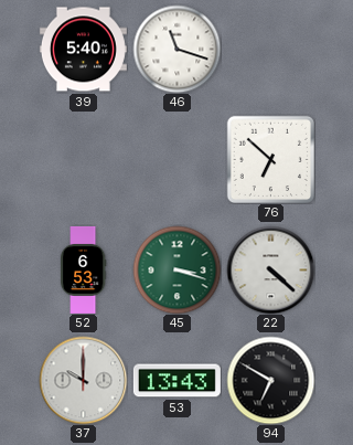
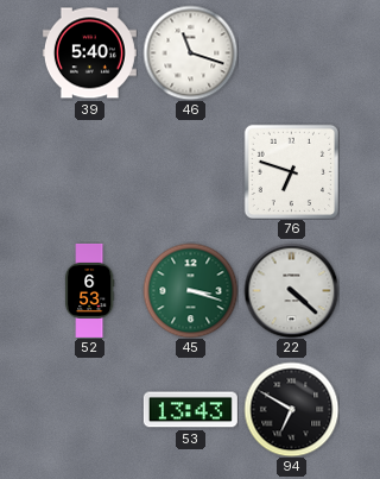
76: 6:52 -> 6:48
37: 10:00 -> none
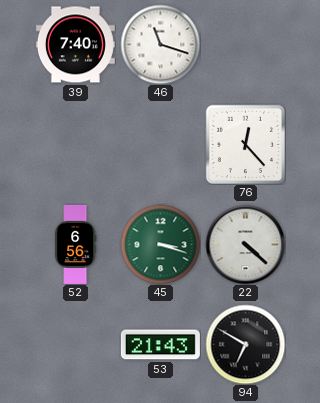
39: 5:40 -> 7:40
76: 6:48 -> 12:23
52: 6:53 -> 6:56
53: 13:43 -> 21:43
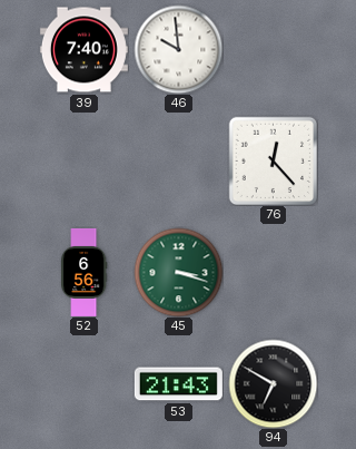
46: 11:18 -> 9:59
22: 4:22 -> none
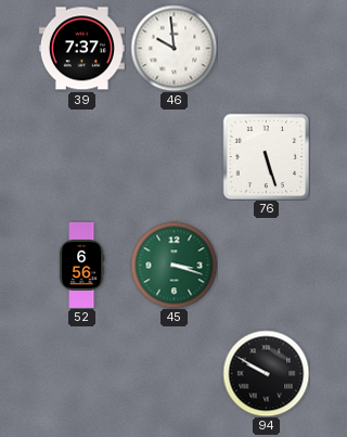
39: 7:40 -> 7:37
76: 12:23 -> 5:27
53: 21:43 -> none
94: 6:50 -> 9:50
